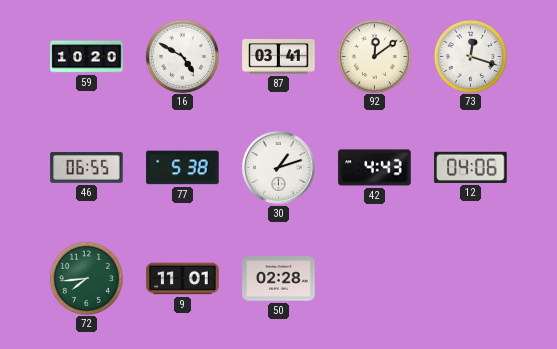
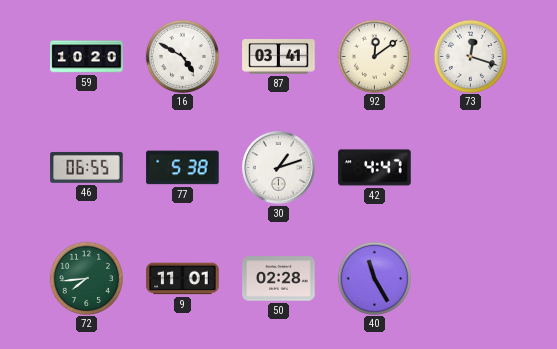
42: 4:43 -> 4:47
12: 04:06 -> none
40: none -> 11:25
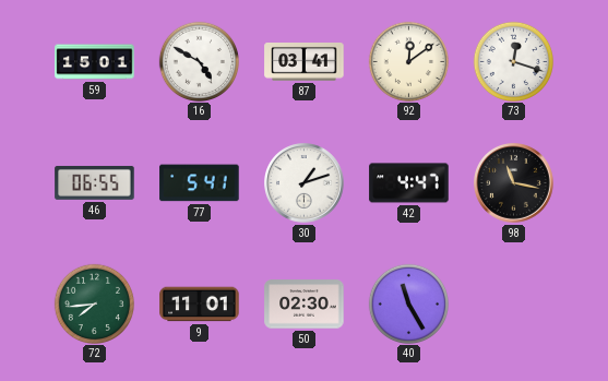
59: 10:20 -> 15:01
77: 5:38 -> 5:41
98: none -> 11:17
50: 02:28 -> 02:30
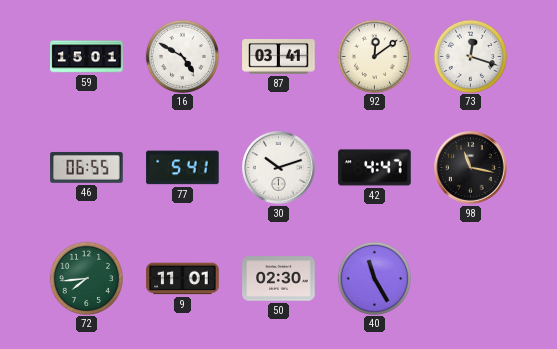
30: 1:12 -> 10:12
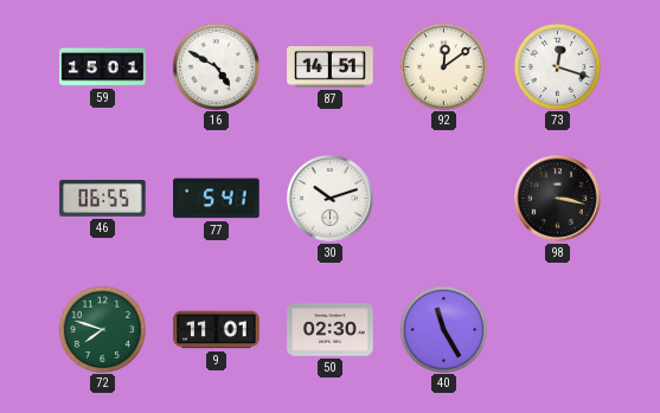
87: 03:41 -> 14:51
42: 4:47 -> none
98: 11:17 -> 3:17
72: 7:44 -> 7:48
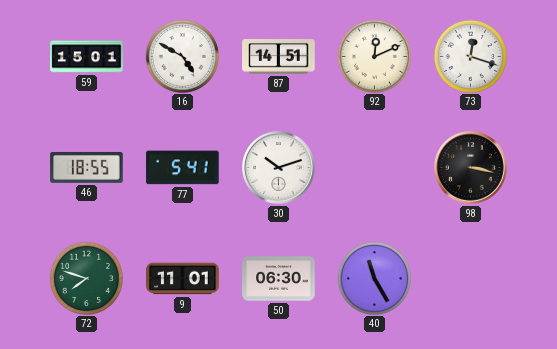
92: 12:09 -> 12:11
46: 06:55 -> 18:55
50: 02:30 -> 06:30
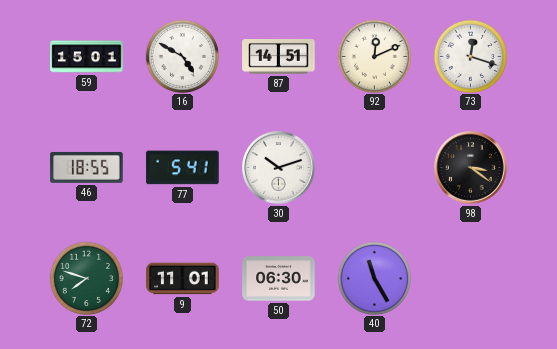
98: 3:17 -> 3:21
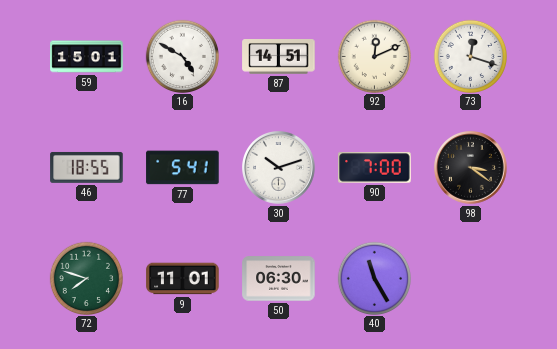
90: none -> 7:00
